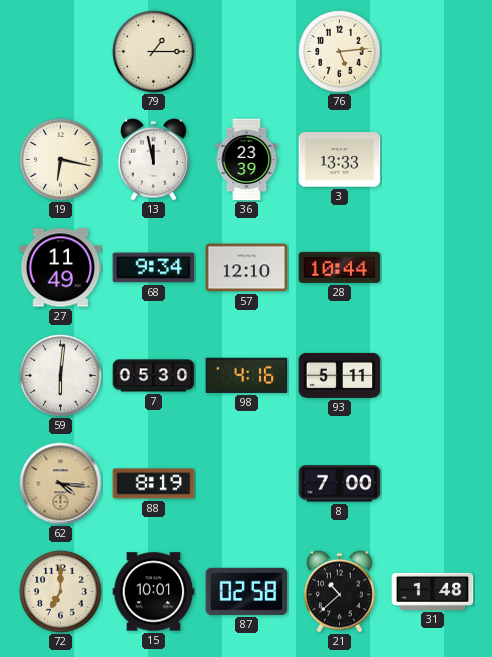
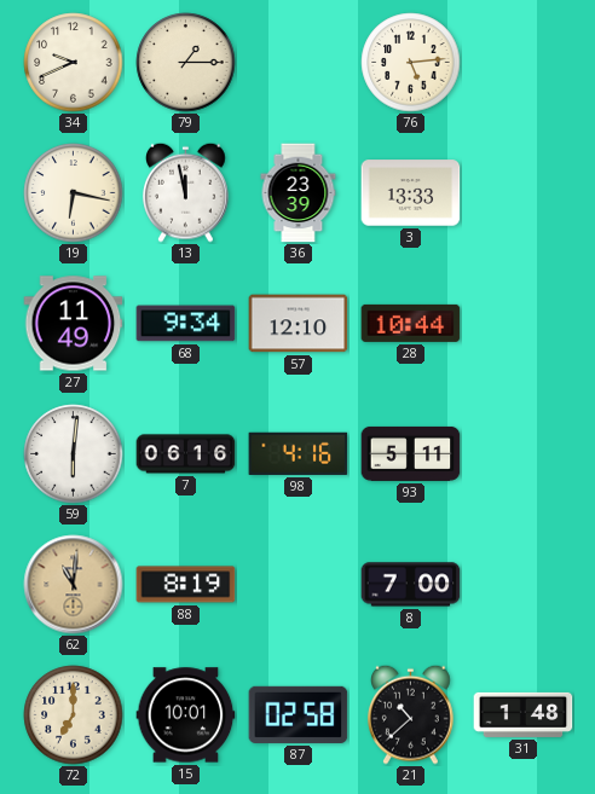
34: none -> 9:41
7: 05:30 -> 06:16
62: 4:16 -> 11:01
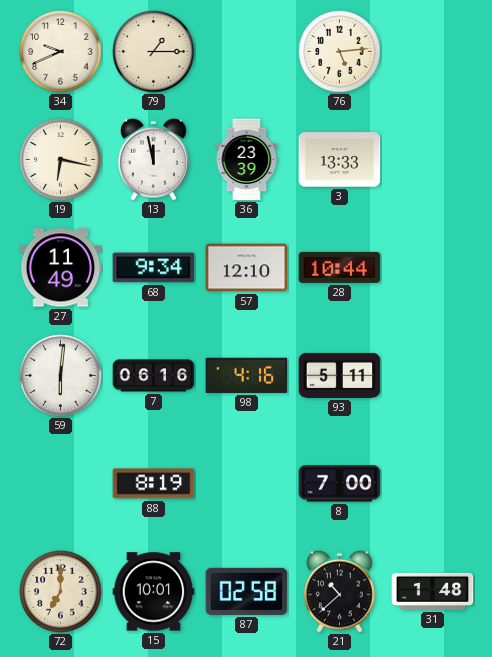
62: 11:01 -> none
